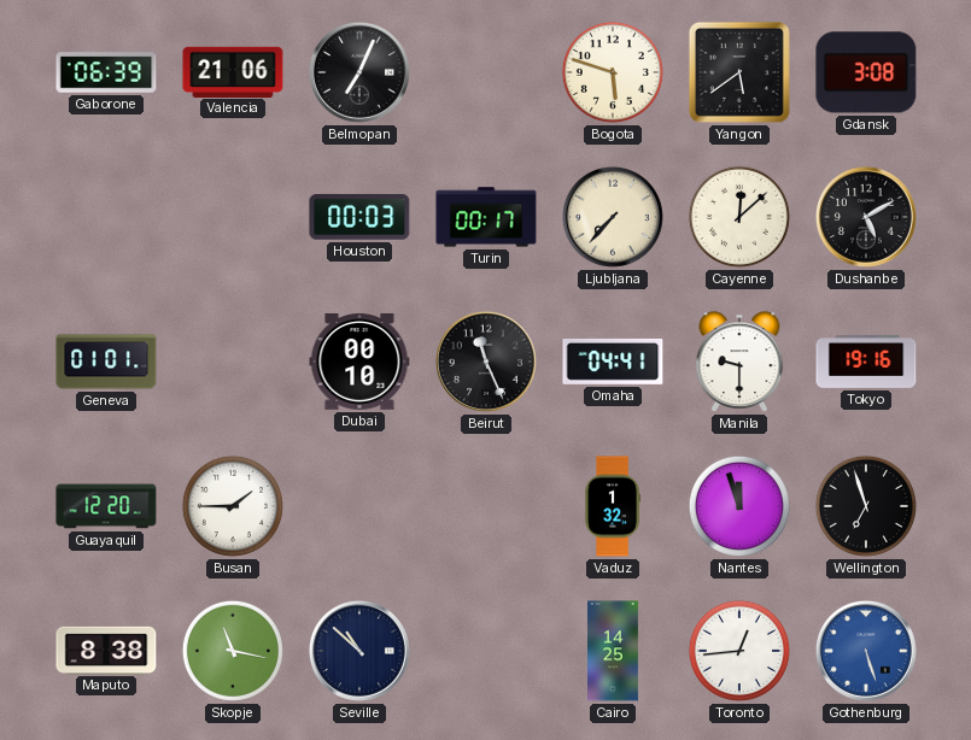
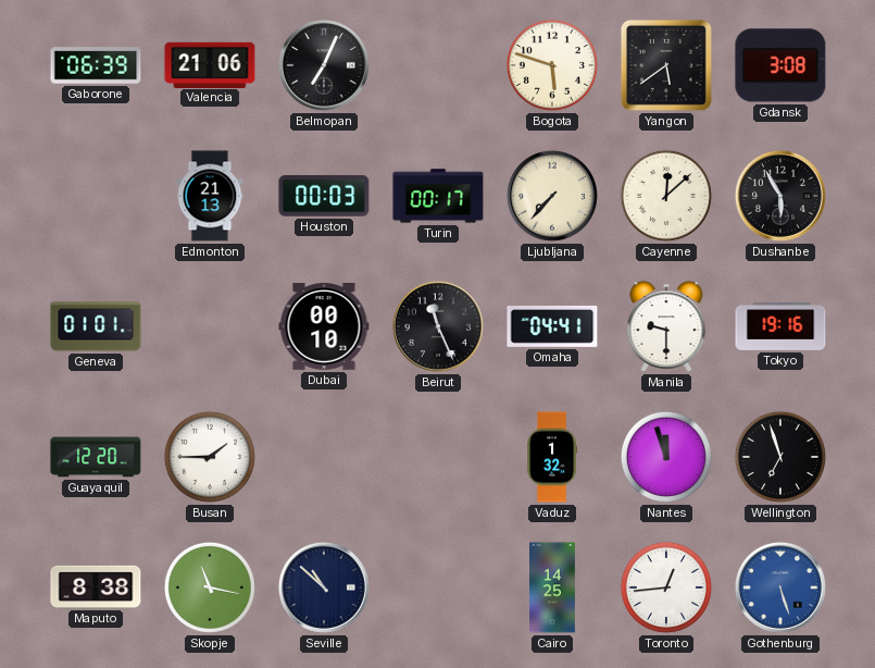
Edmonton: none -> 21:13
Dushanbe: 5:10 -> 5:55
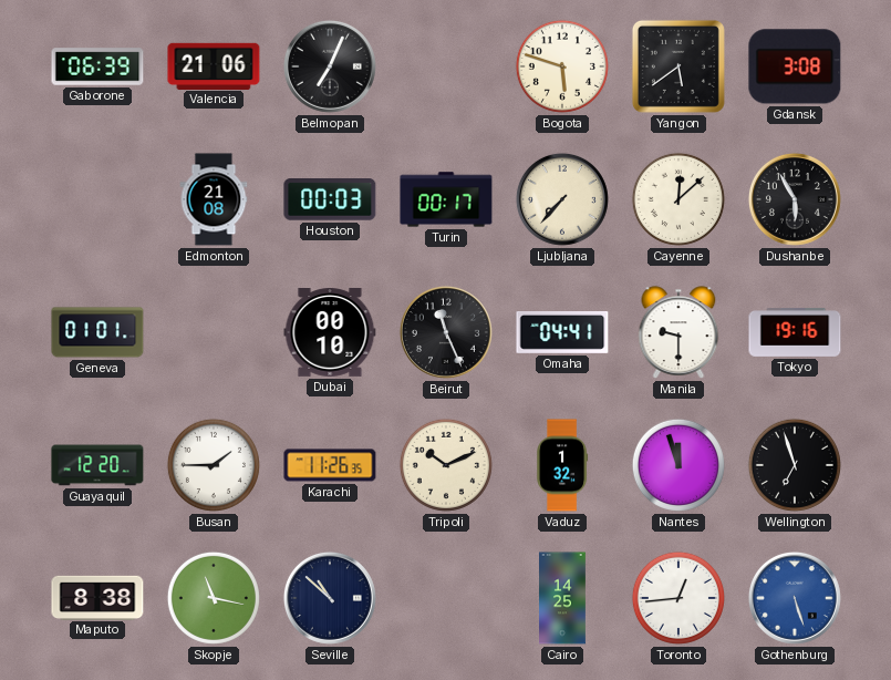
Edmonton: 21:13 -> 21:08
Karachi: none -> 11:26
Tripoli: none -> 10:11
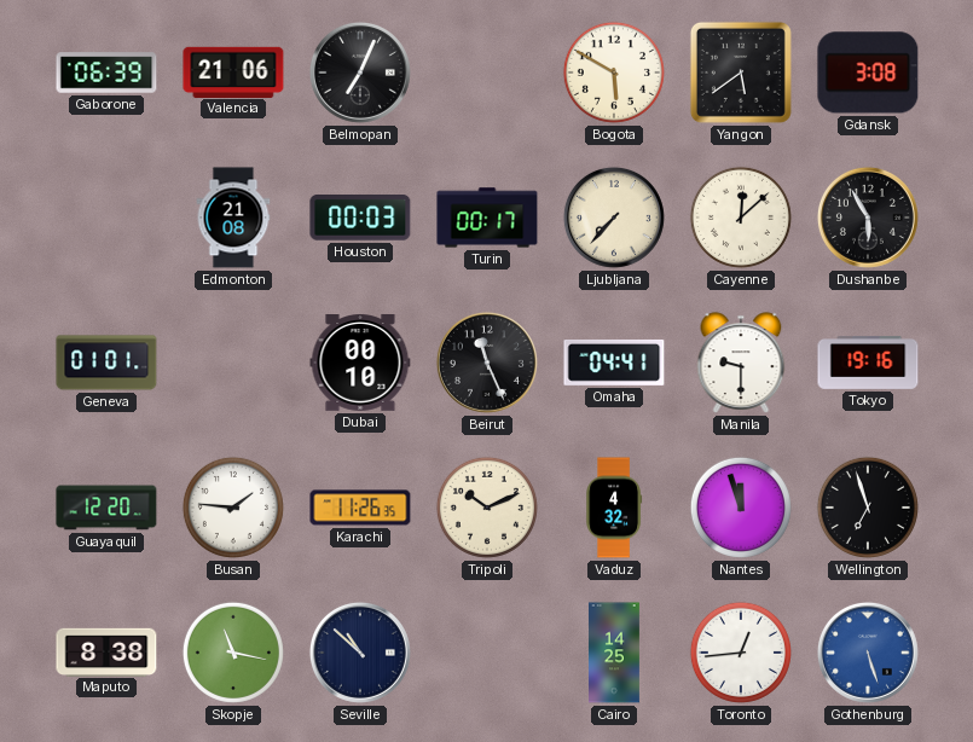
Bogota: 5:48 -> 5:50
Busan: 1:45 -> 1:46
Vaduz: 1:32 -> 4:32
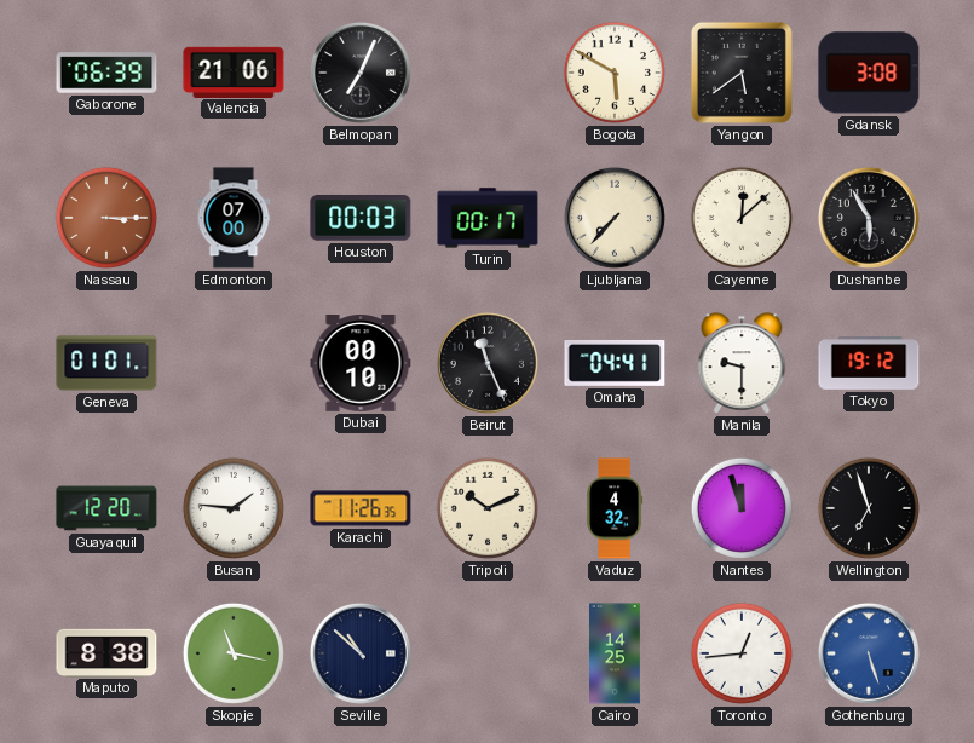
Nassau: none -> 3:15
Edmonton: 21:08 -> 07:00
Tokyo: 19:16 -> 19:12
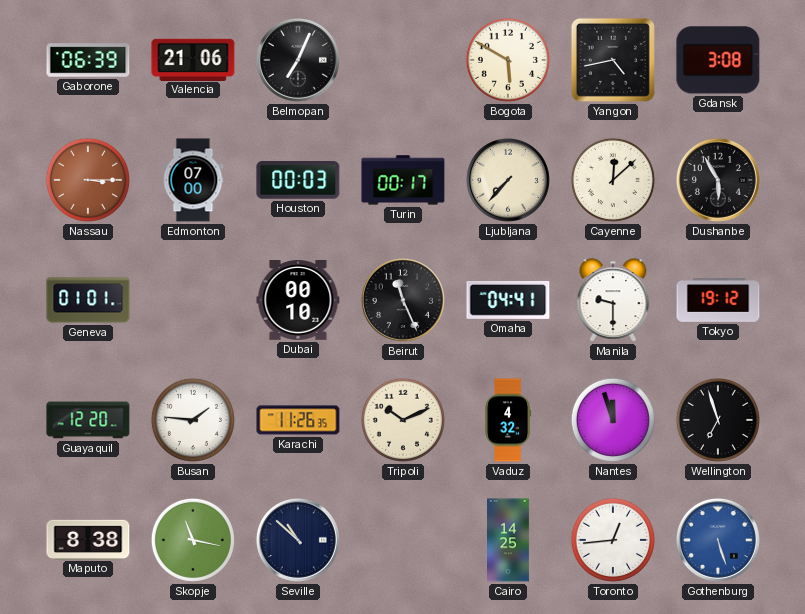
Yangon: 5:39 -> 4:43
